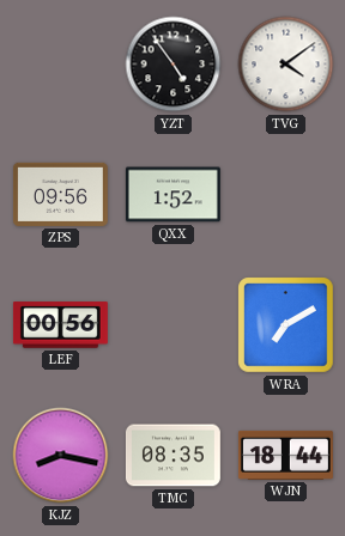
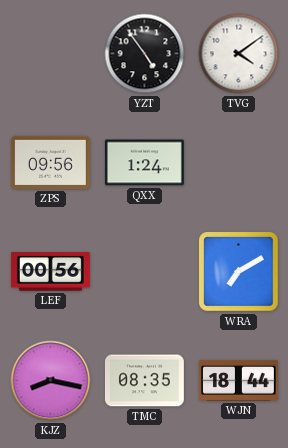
QXX: 1:52 -> 1:24
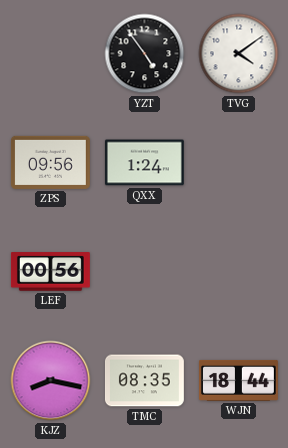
WRA: 7:10 -> none
